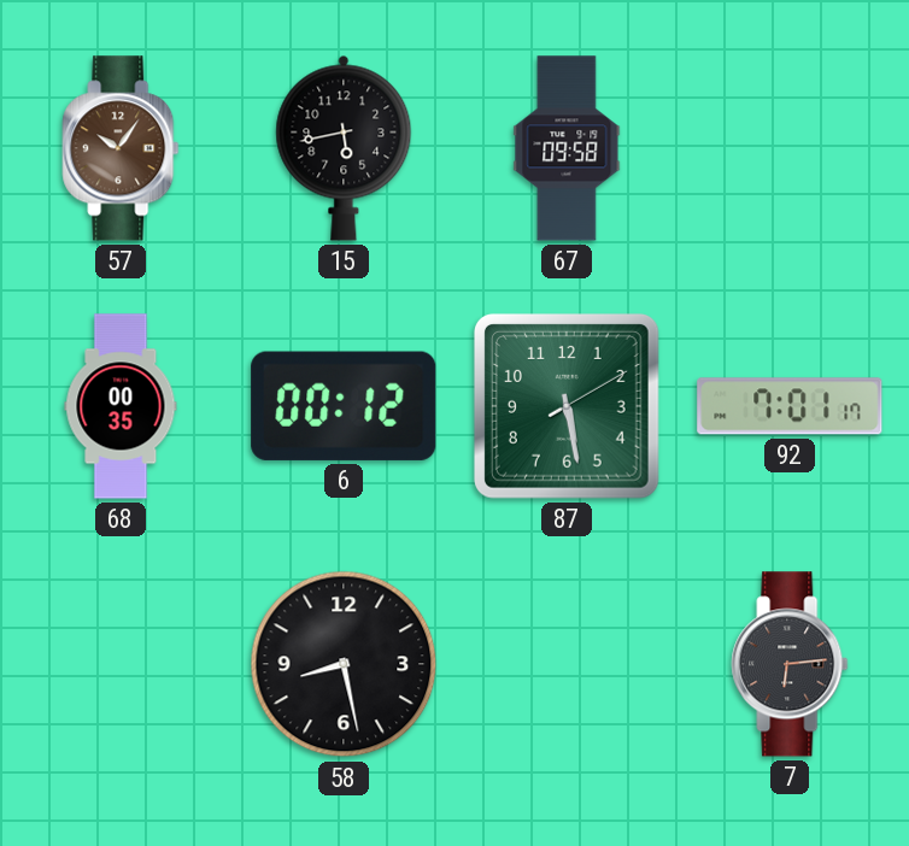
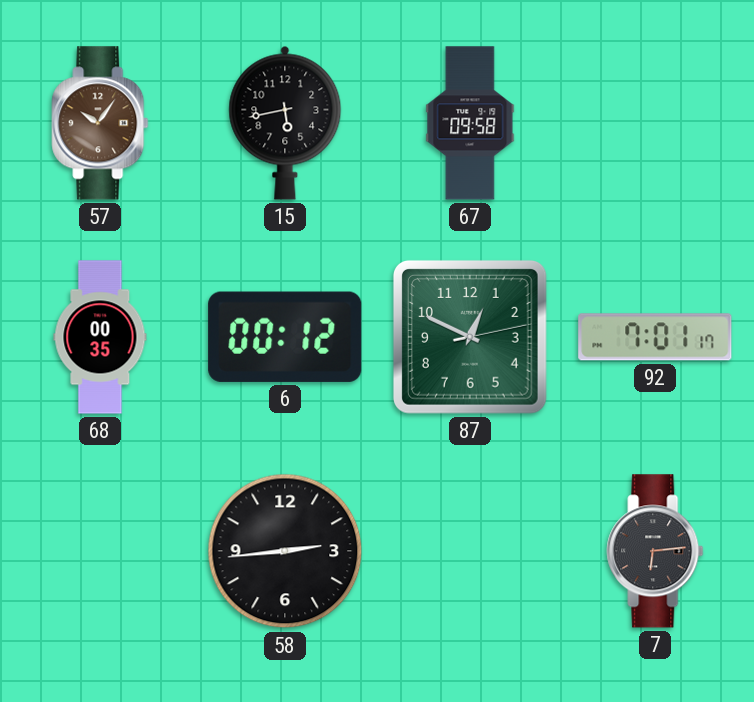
87: 5:28 -> 12:49
58: 8:28 -> 2:44
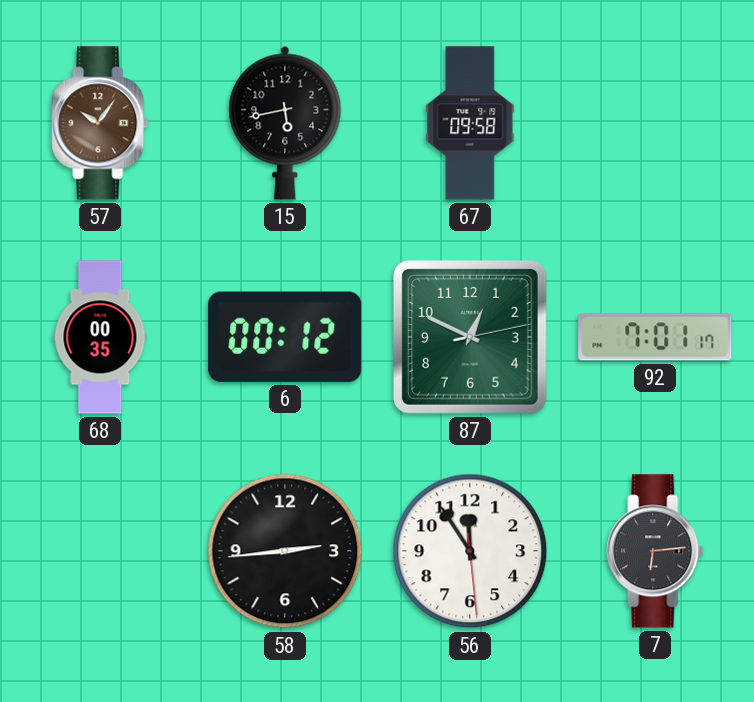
56: none -> 11:54
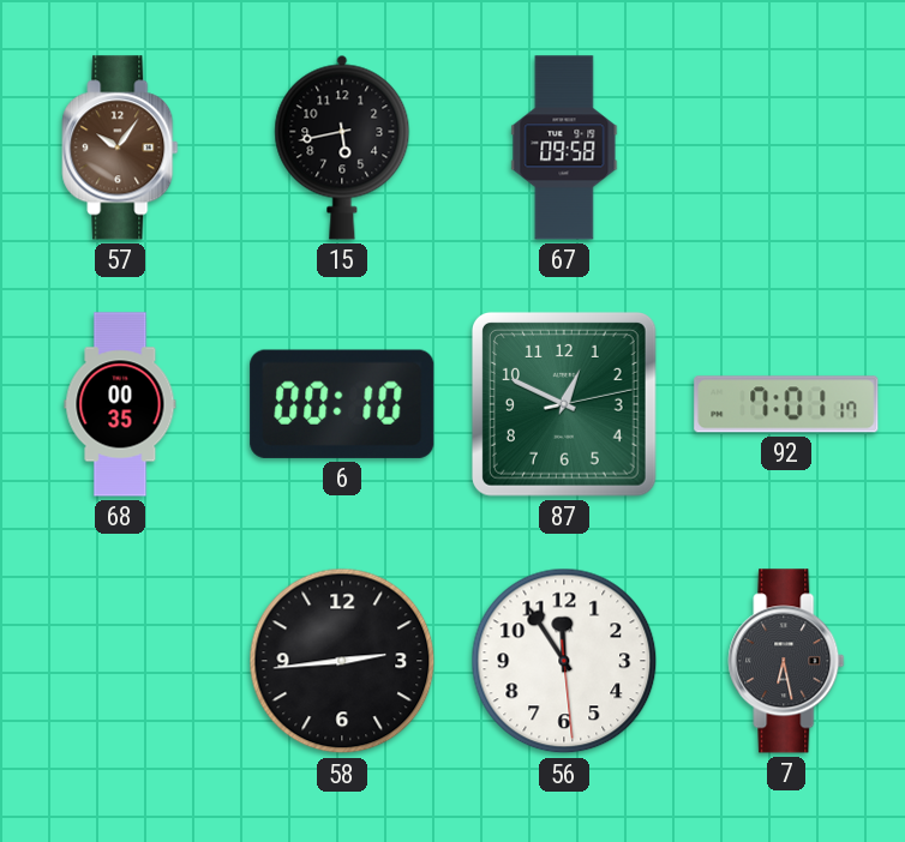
6: 00:12 -> 00:10
7: 6:14 -> 6:28
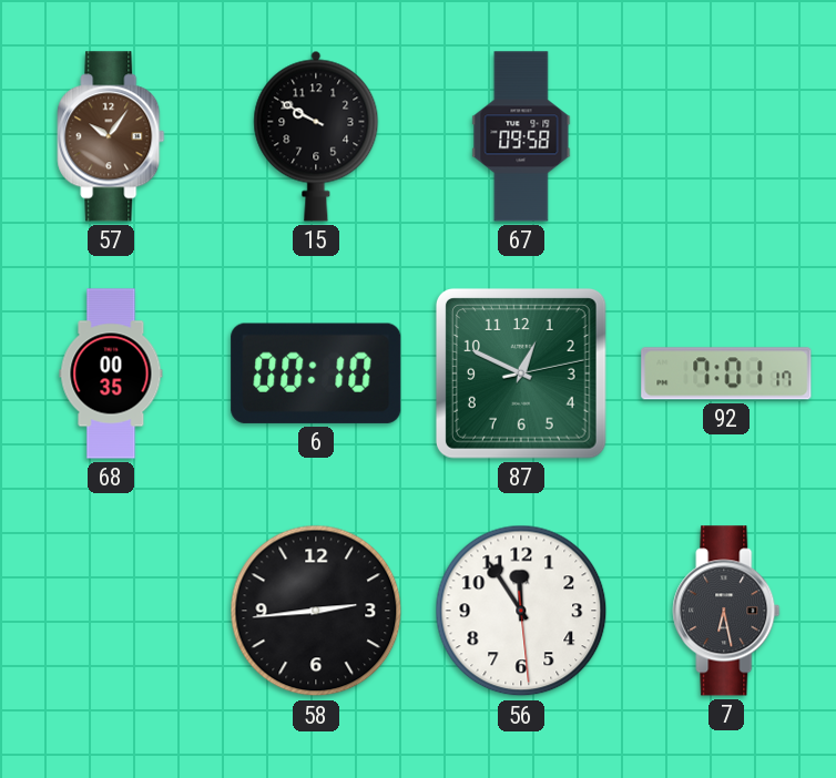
15: 5:43 -> 9:50
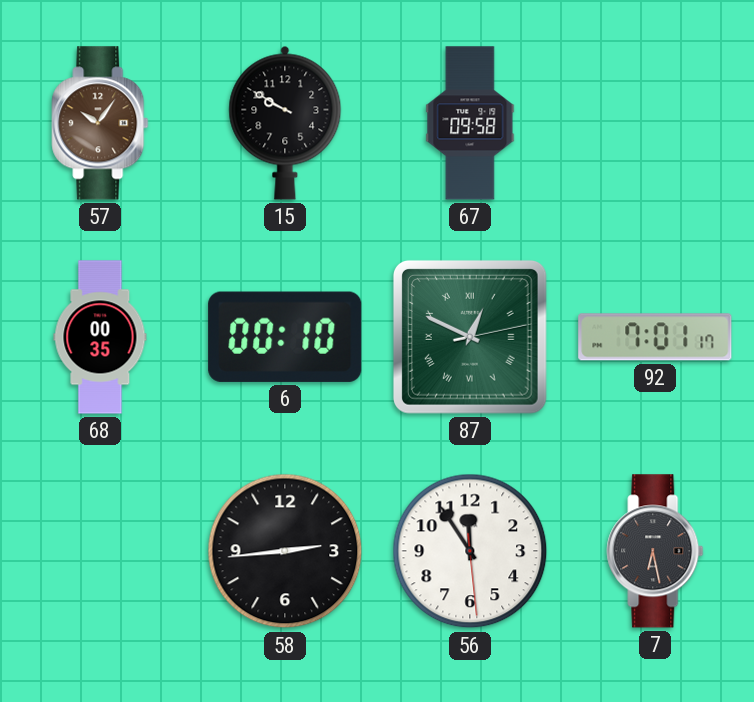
87 numerals: Arabic -> Roman
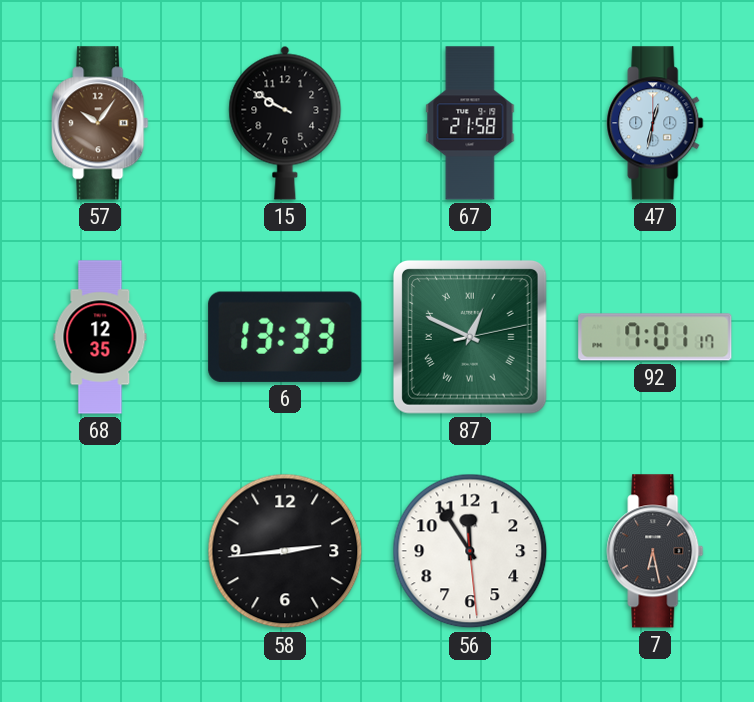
67: 09:58 -> 21:58
47: none -> 12:32
68: 00:35 -> 12:35
6: 00:10 -> 13:33
